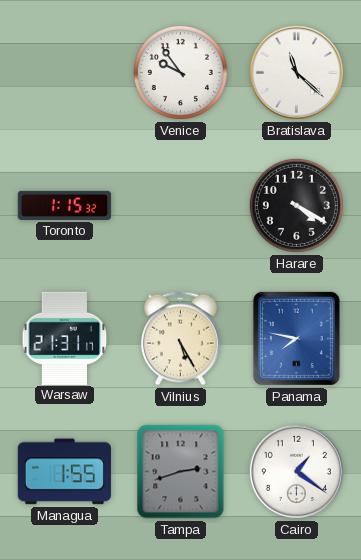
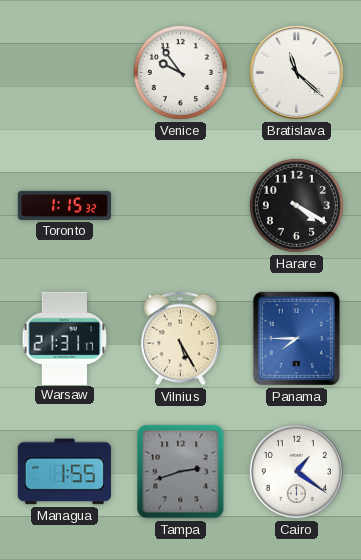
Panama: 7:47 -> 7:45
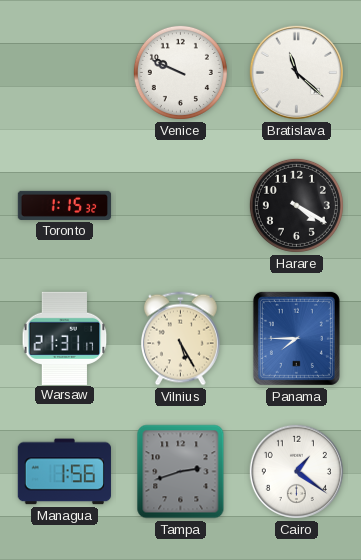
Venice: 9:54 -> 9:49
Managua: 1:55 -> 1:56
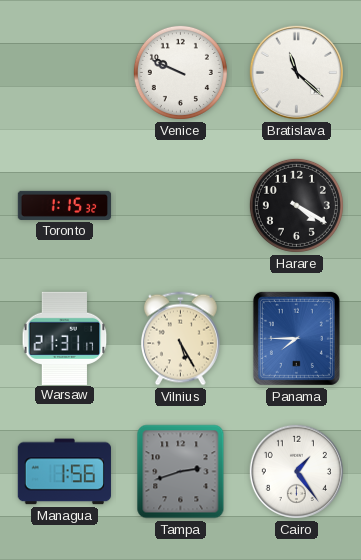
Cairo: 1:21 -> 1:24
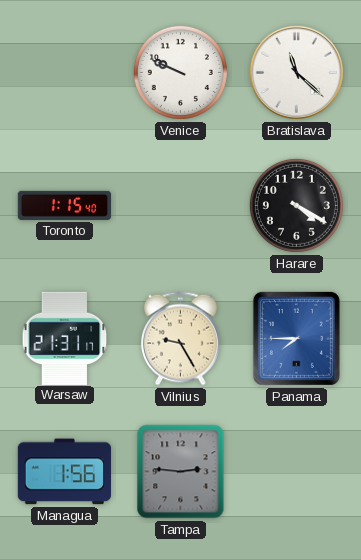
Toronto: 1:15:32 -> 1:15:40
Vilnius: 5:25 -> 9:25
Tampa: 2:42 -> 2:46
Cairo: 1:24 -> none
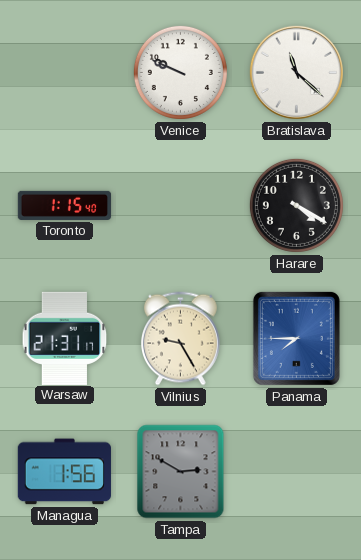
Tampa: 2:46 -> 2:50
